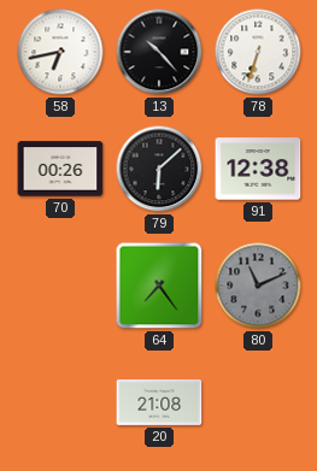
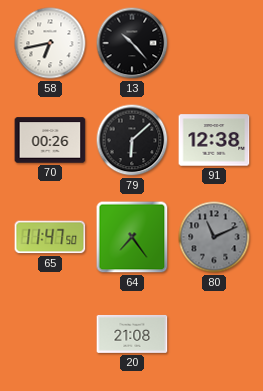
78: 6:33 -> none
65: none -> 11:47
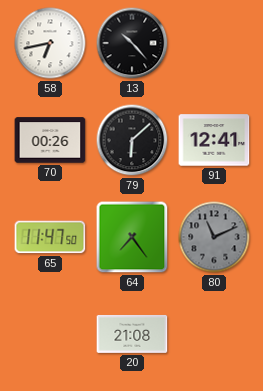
91: 12:38 -> 12:41
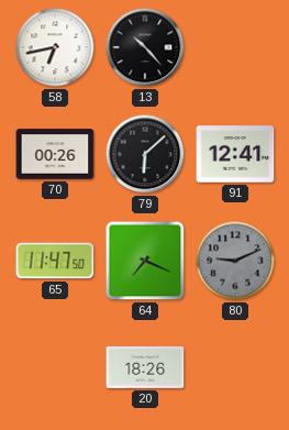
64: 7:24 -> 7:19
80: 11:11 -> 9:11
20: 21:08 -> 18:26
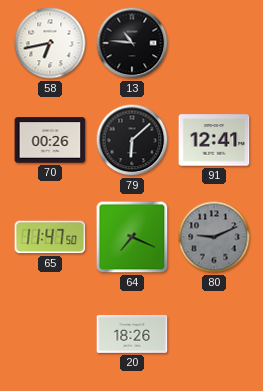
13: 10:23 -> 10:46
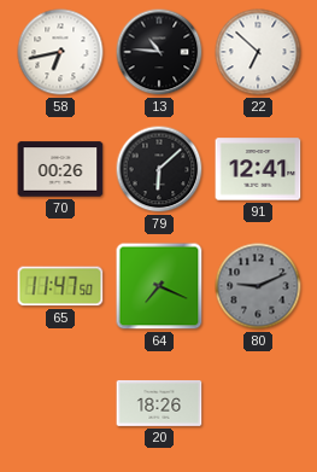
22: none -> 6:52
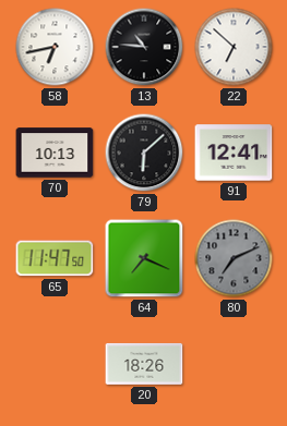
70: 00:26 -> 10:13
80: 9:11 -> 7:11
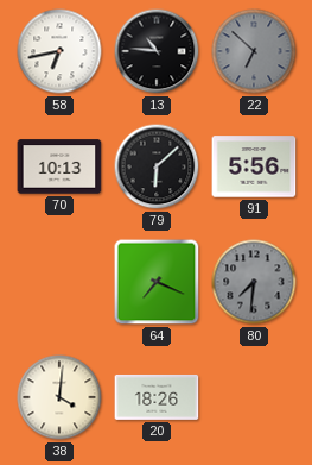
22 dial: white -> grey
91: 12:41 -> 5:56
65: 11:47 -> none
80: 7:11 -> 7:31
38: none -> 4:01
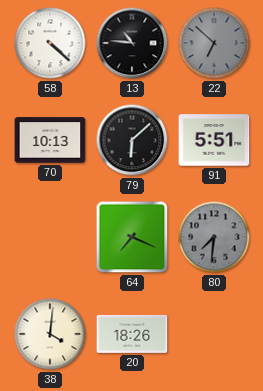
58: 6:43 -> 4:22
91: 5:56 -> 5:51
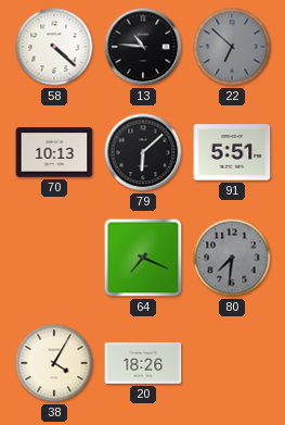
38: 4:01 -> 4:05
